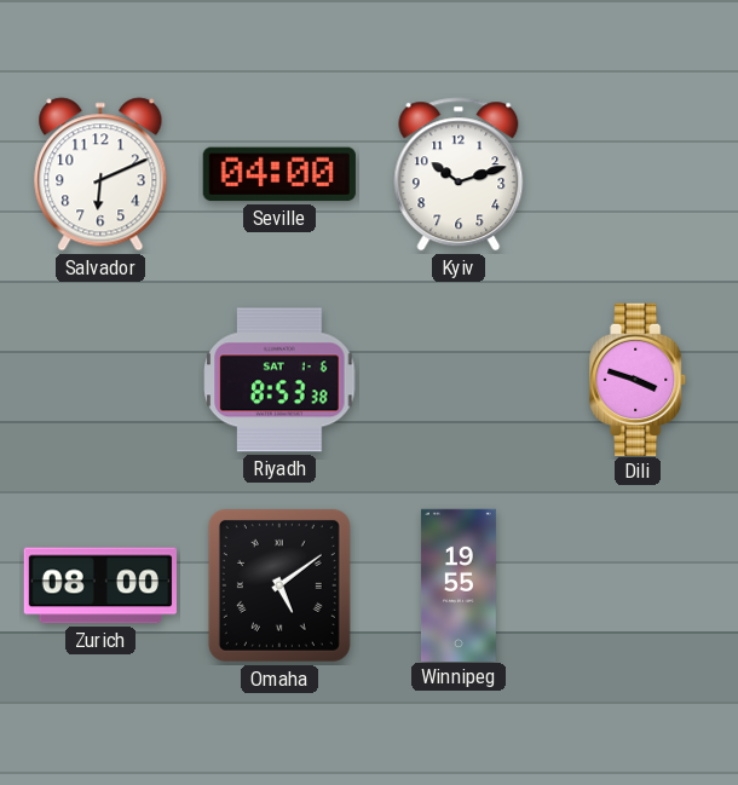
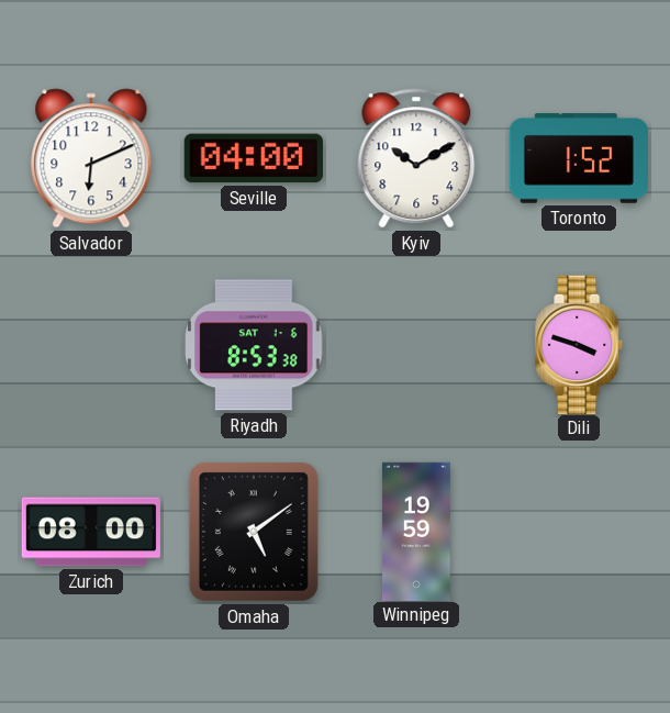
Kyiv: 10:12 -> 10:10
Toronto: none -> 1:52
Winnipeg: 19:55 -> 19:59
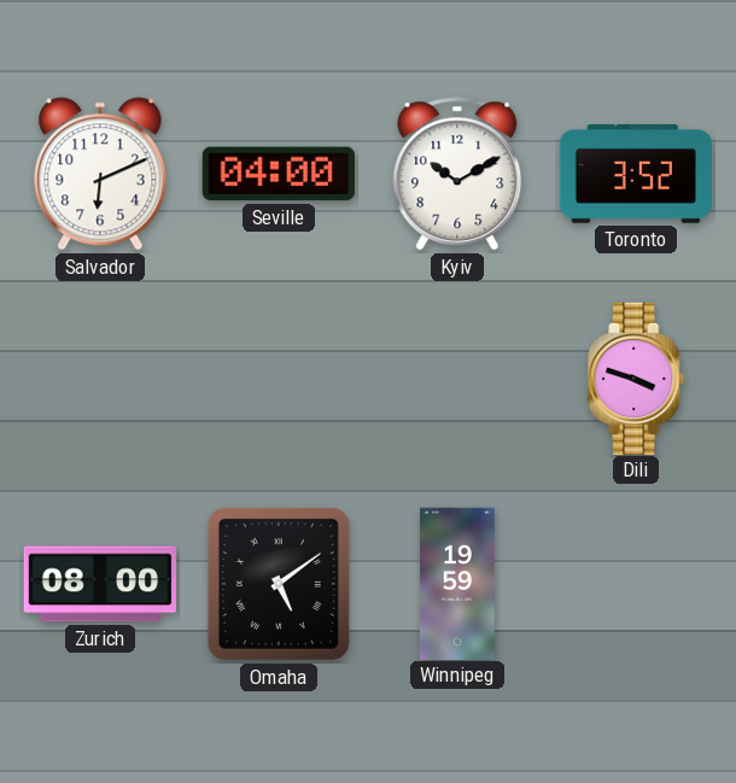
Toronto: 1:52 -> 3:52
Riyadh: 8:53 -> none
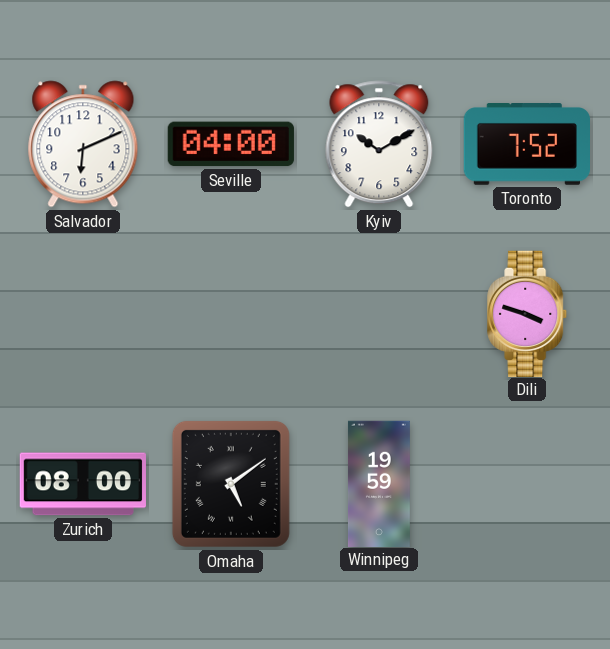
Toronto: 3:52 -> 7:52
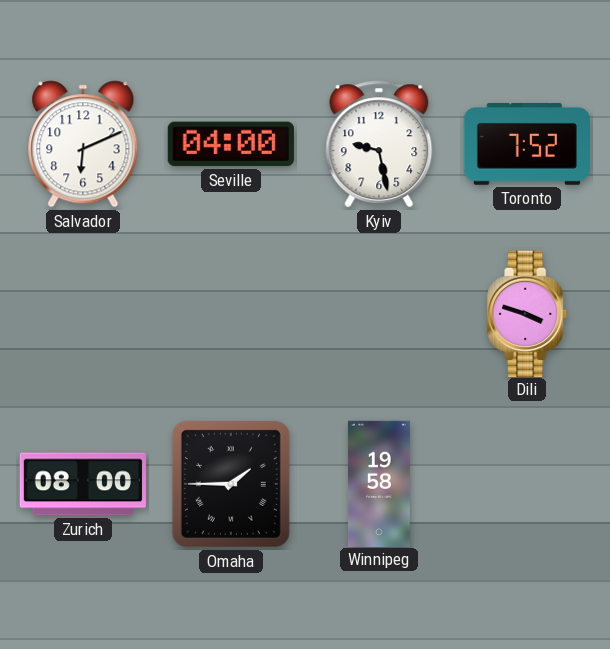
Kyiv: 10:10 -> 9:28
Omaha: 5:09 -> 1:45
Winnipeg: 19:59 -> 19:58
